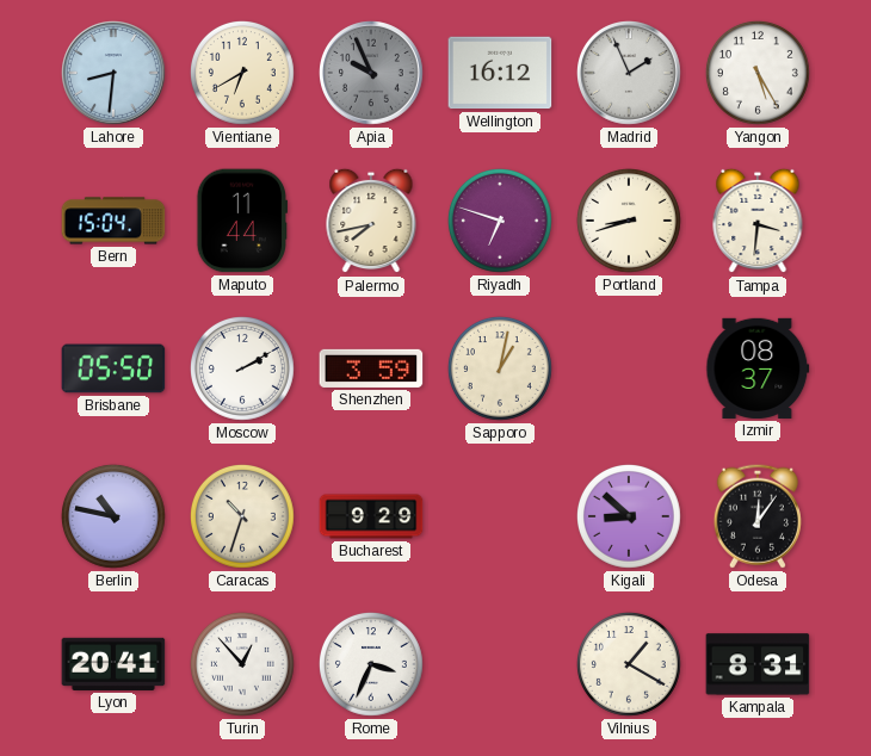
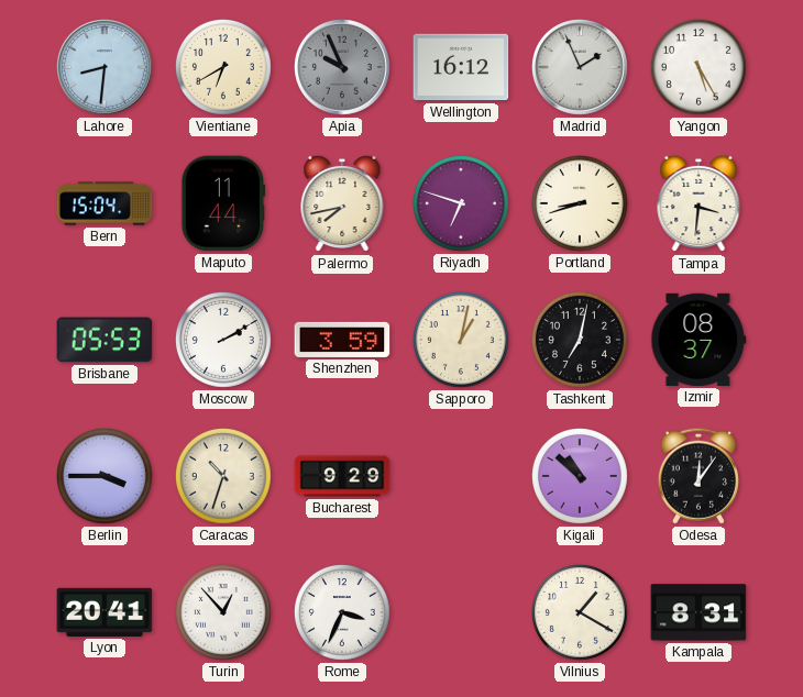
Brisbane: 05:50 -> 05:53
Tashkent: none -> 7:02
Berlin: 10:47 -> 3:45
Kigali: 8:52 -> 10:52
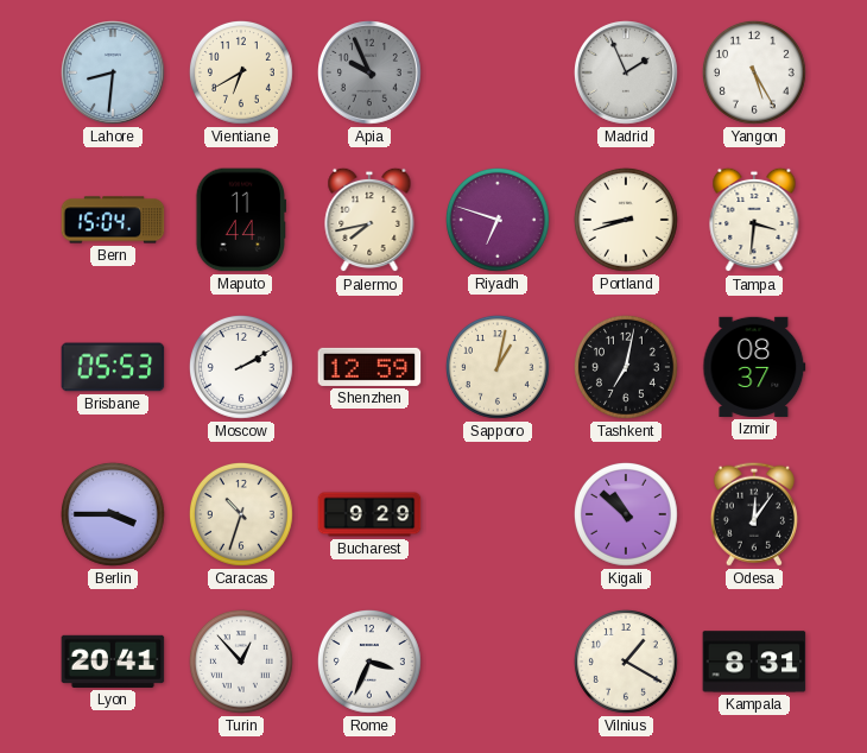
Wellington: 16:12 -> none
Shenzhen: 3:59 -> 12:59
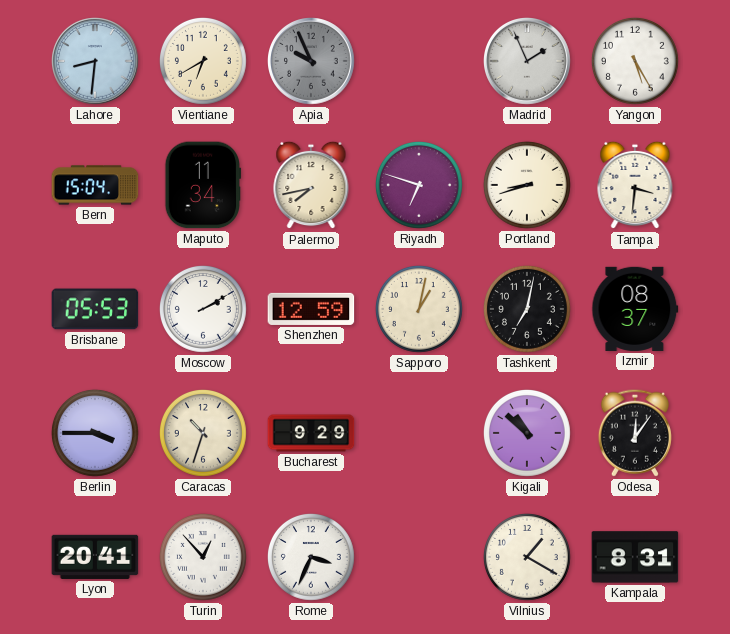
Maputo: 11:44 -> 11:34
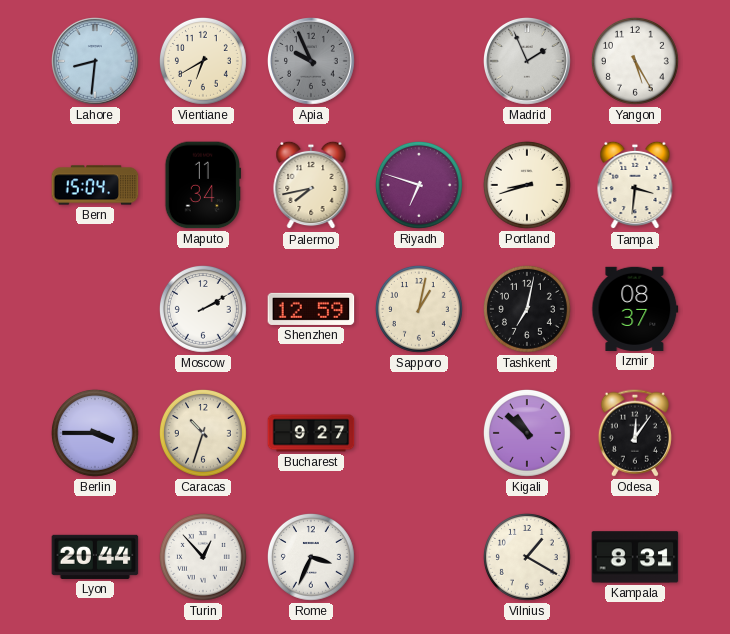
Brisbane: 05:53 -> none
Bucharest: 9:29 -> 9:27
Lyon: 20:41 -> 20:44
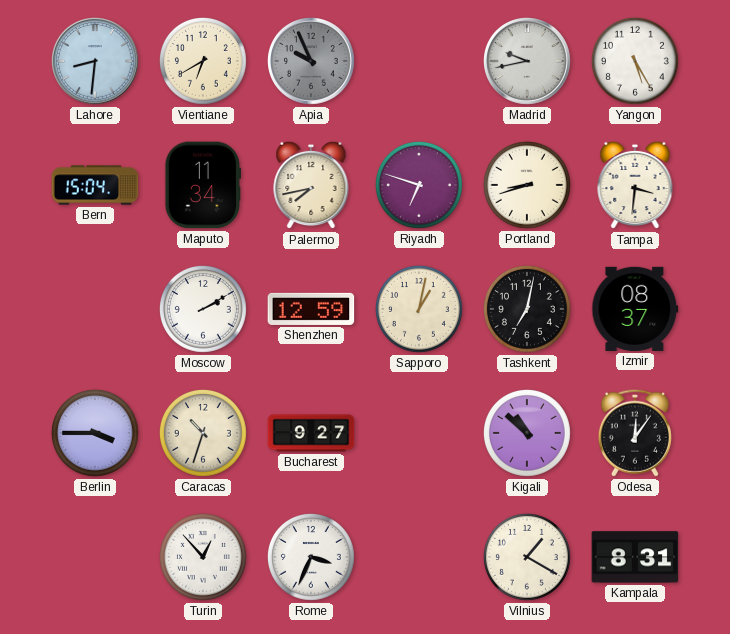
Madrid: 1:56 -> 9:43
Lyon: 20:44 -> none
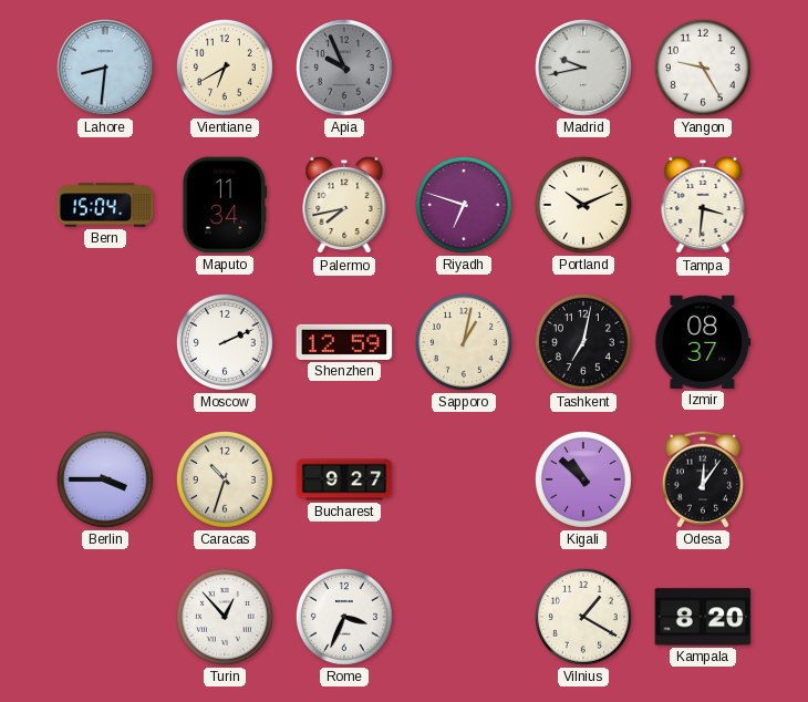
Yangon: 5:25 -> 9:25
Portland: 8:42 -> 10:11
Moscow: 2:10 -> 2:11
Kampala: 8:31 -> 8:20
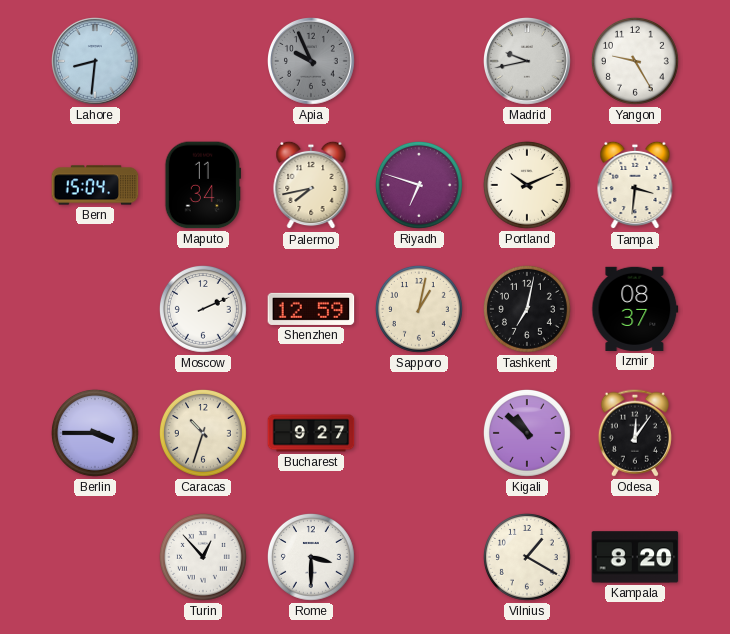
Vientiane: 6:40 -> none
Rome: 3:34 -> 3:30
